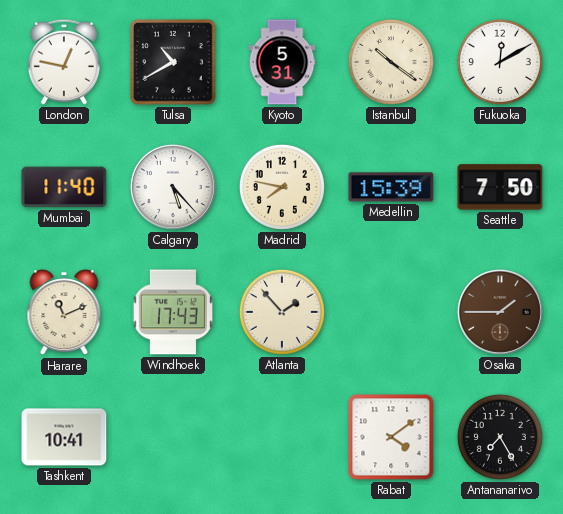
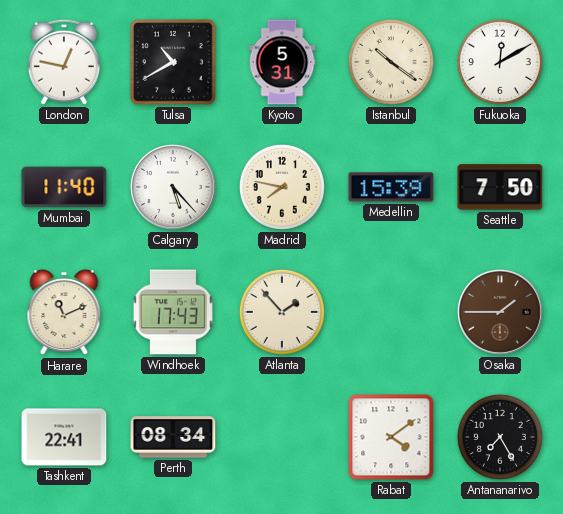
Tashkent: 10:41 -> 22:41
Perth: none -> 08:34
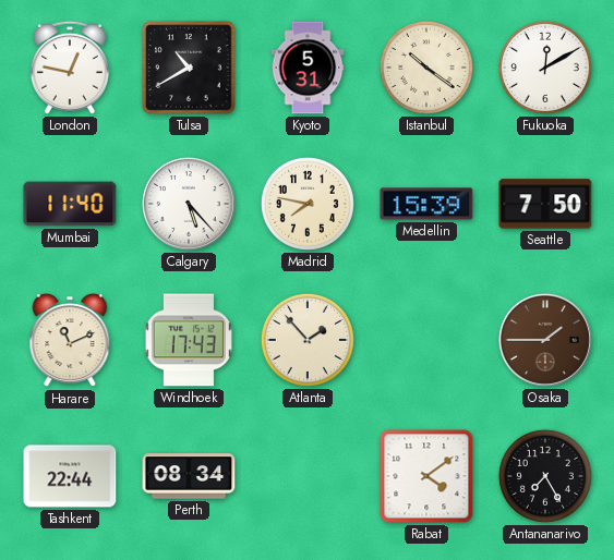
Tashkent: 22:41 -> 22:44
